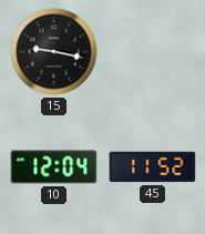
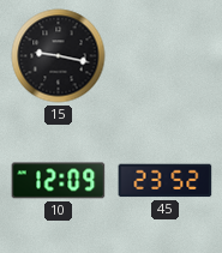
10: 12:04 -> 12:09
45: 11:52 -> 23:52
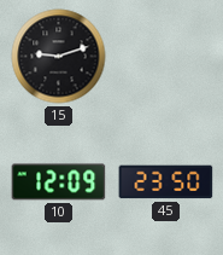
15: 9:17 -> 9:12
45: 23:52 -> 23:50
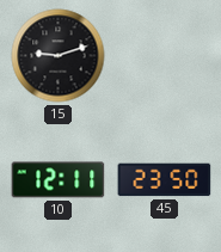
10: 12:09 -> 12:11
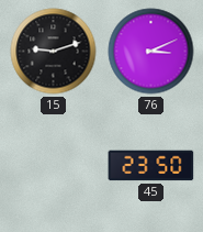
76: none -> 3:11
10: 12:11 -> none
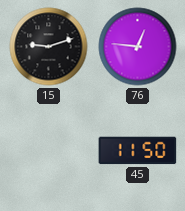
76: 3:11 -> 12:46
45: 23:50 -> 11:50
